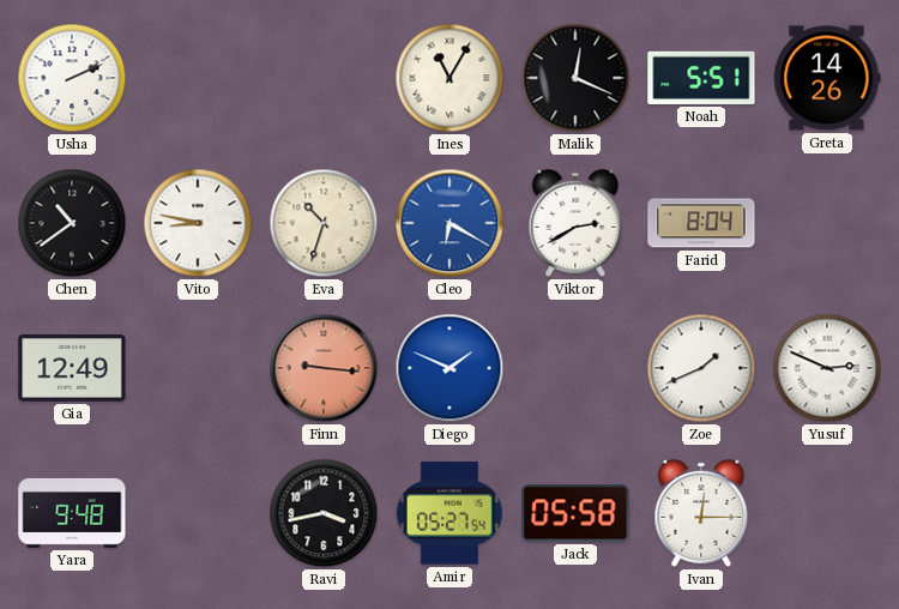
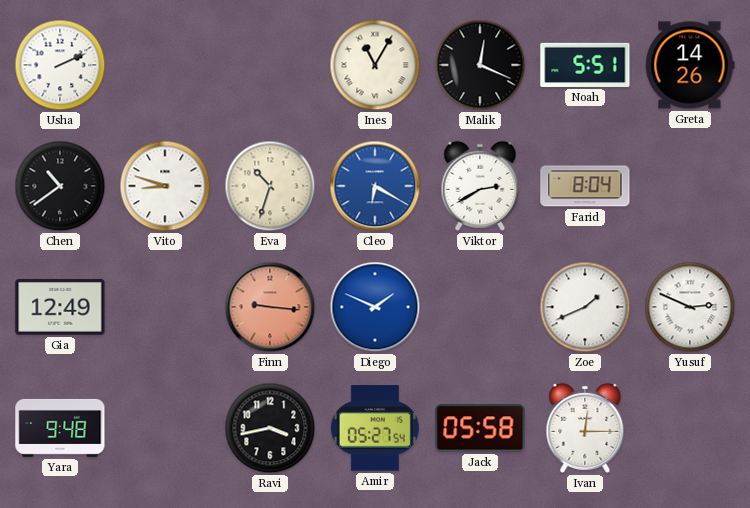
Vito: 8:47 -> 8:48
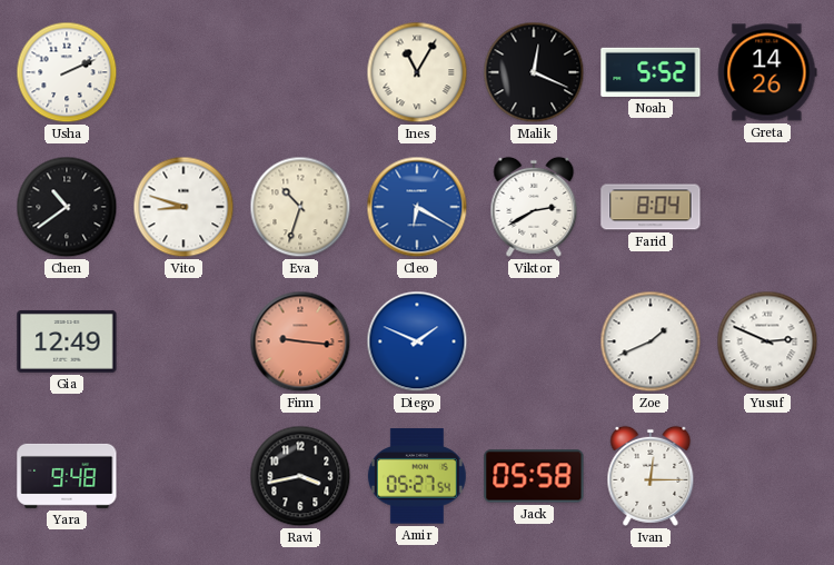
Noah: 5:51 -> 5:52
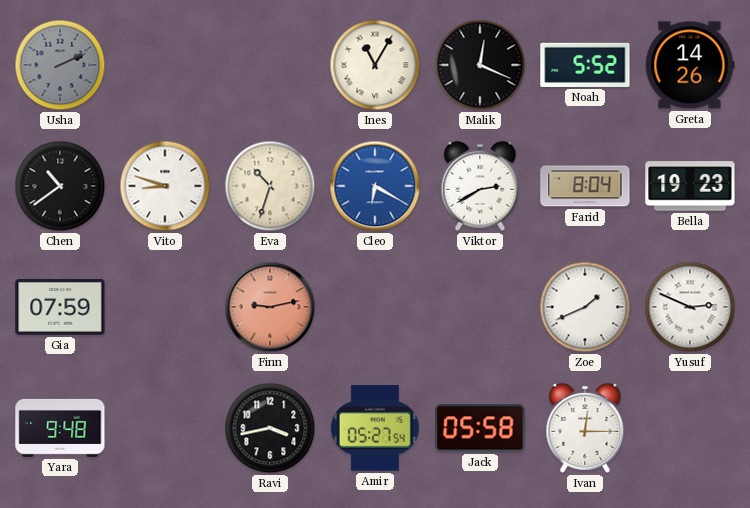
Usha dial: white -> grey
Bella: none -> 19:23
Gia: 12:49 -> 07:59
Finn: 9:16 -> 9:13
Diego: 1:49 -> none
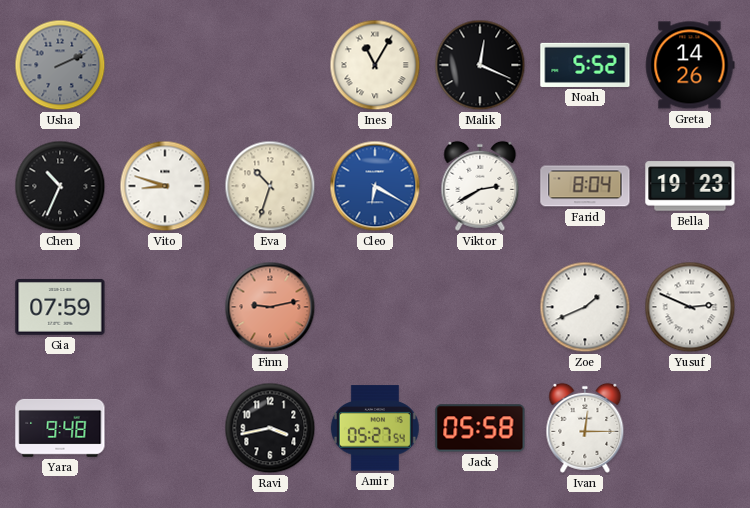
Chen: 10:39 -> 10:34
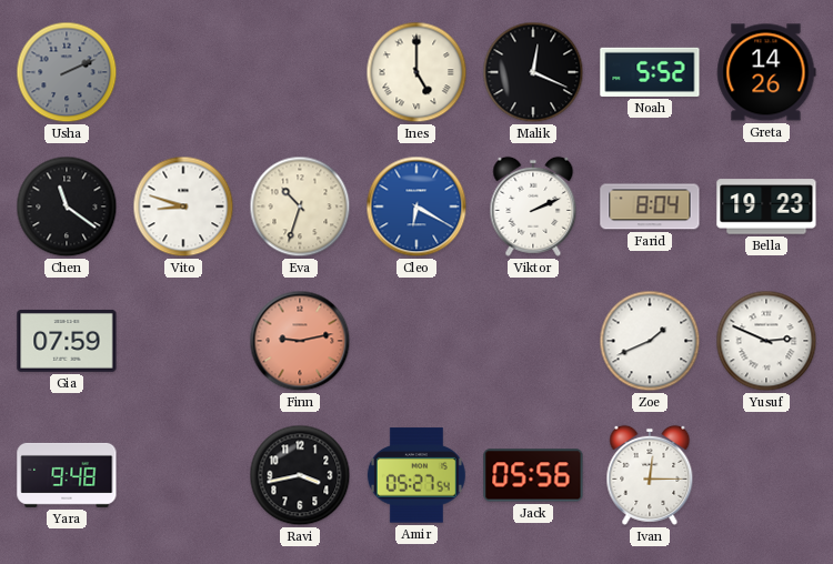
Ines: 11:05 -> 5:00
Chen: 10:34 -> 11:21
Viktor: 2:40 -> 2:11
Jack: 05:58 -> 05:56
